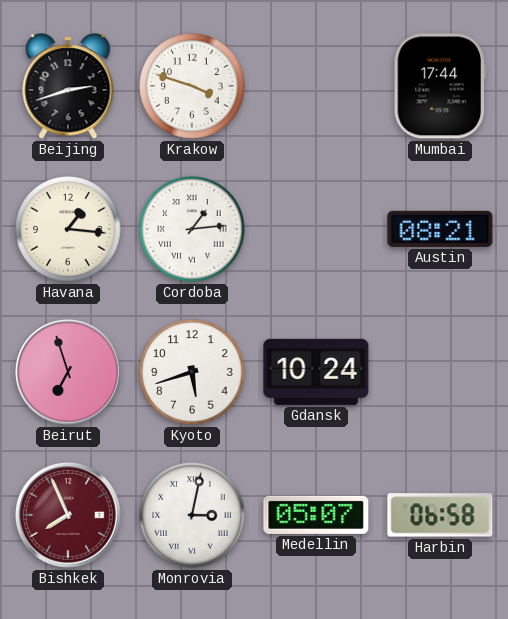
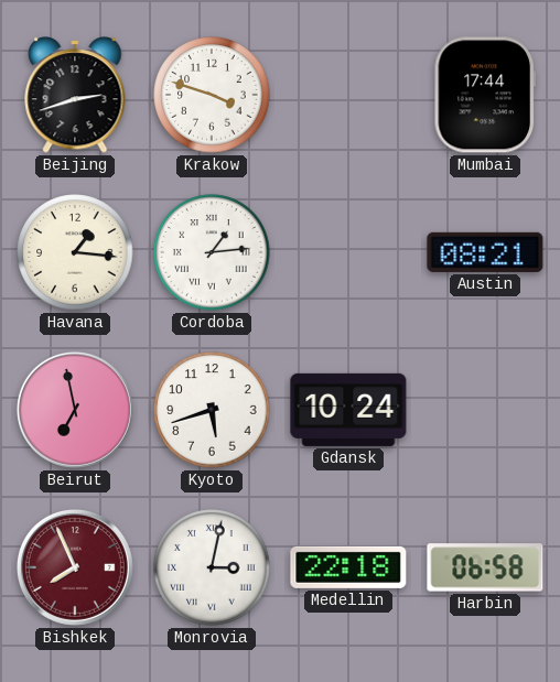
Beirut: 6:57 -> 6:58
Medellin: 05:07 -> 22:18
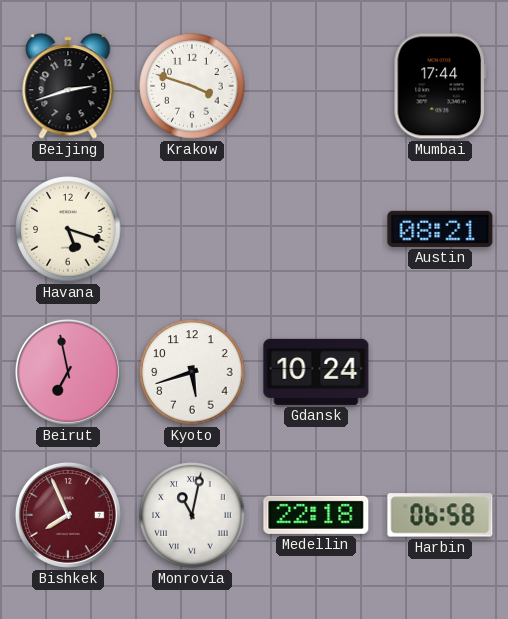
Havana: 1:16 -> 5:18
Cordoba: 1:14 -> none
Monrovia: 3:02 -> 11:02
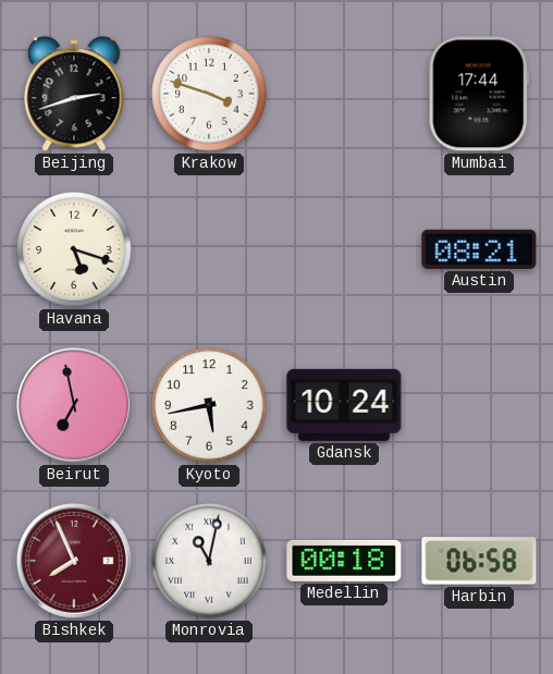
Kyoto: 5:42 -> 5:43
Medellin: 22:18 -> 00:18
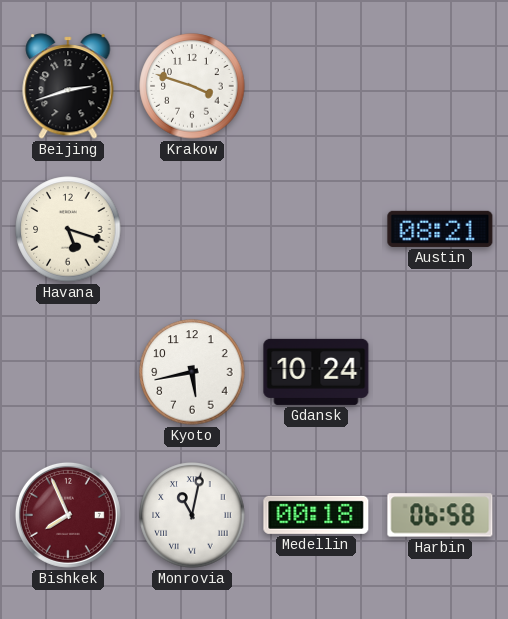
Mumbai: 17:44 -> none
Beirut: 6:58 -> none
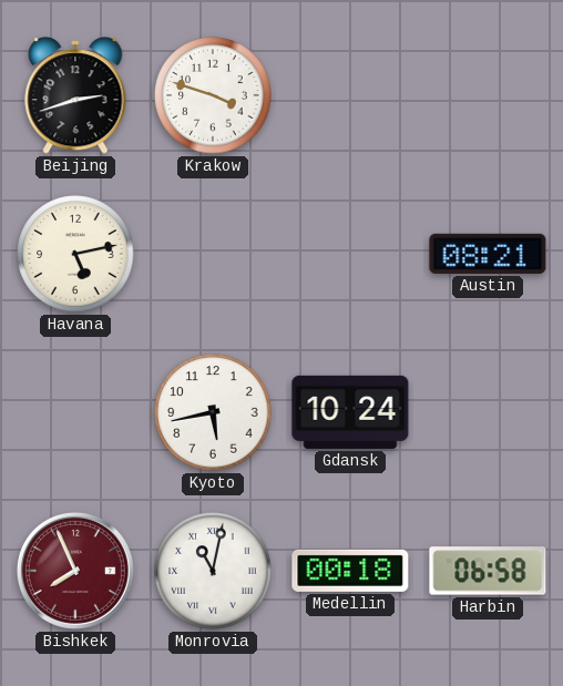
Havana: 5:18 -> 5:13
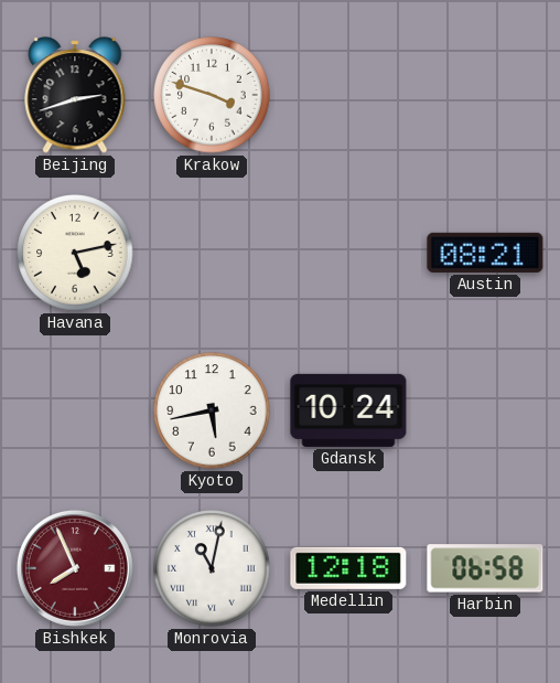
Medellin: 00:18 -> 12:18
